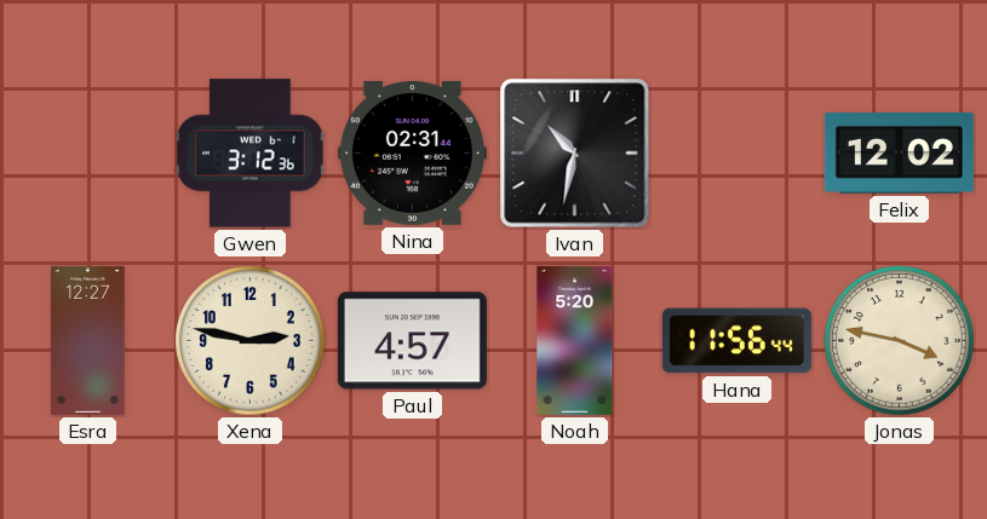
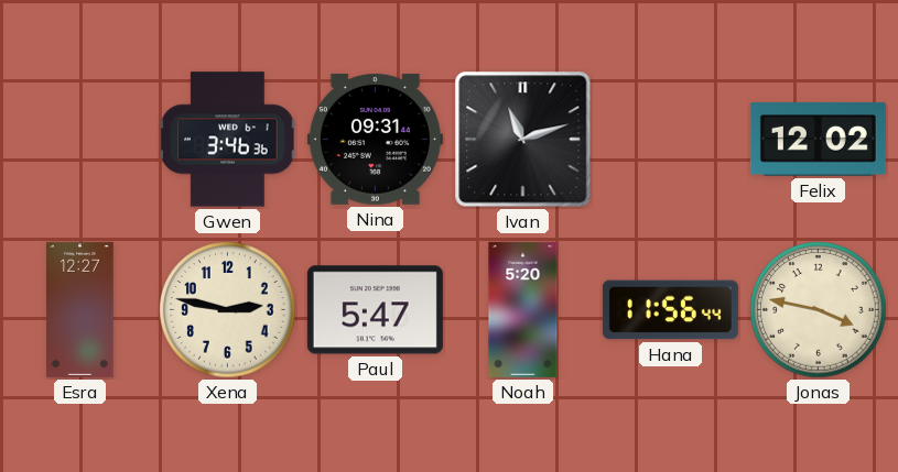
Gwen: 3:12 -> 3:46
Nina: 02:31 -> 09:31
Ivan: 10:32 -> 11:12
Paul: 4:57 -> 5:47
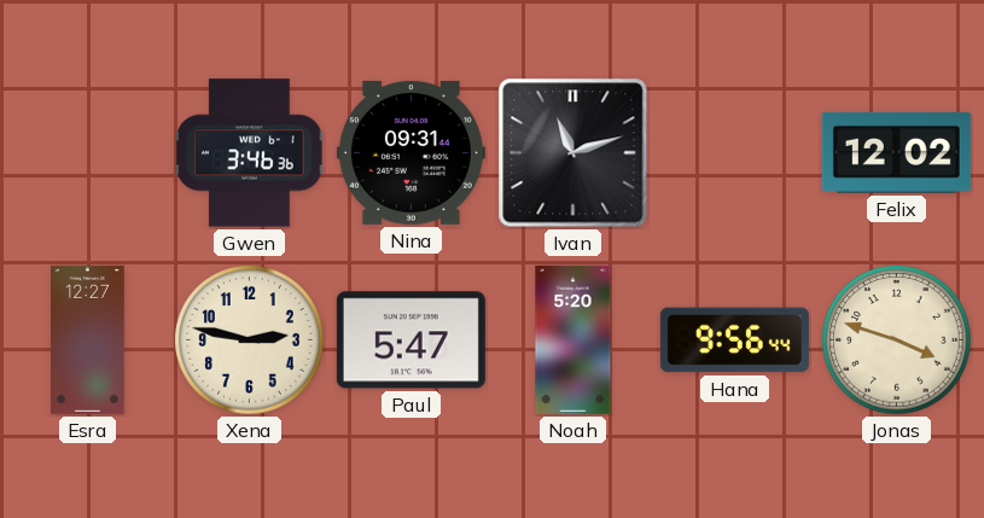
Hana: 11:56 -> 9:56
Jonas: 3:47 -> 3:48
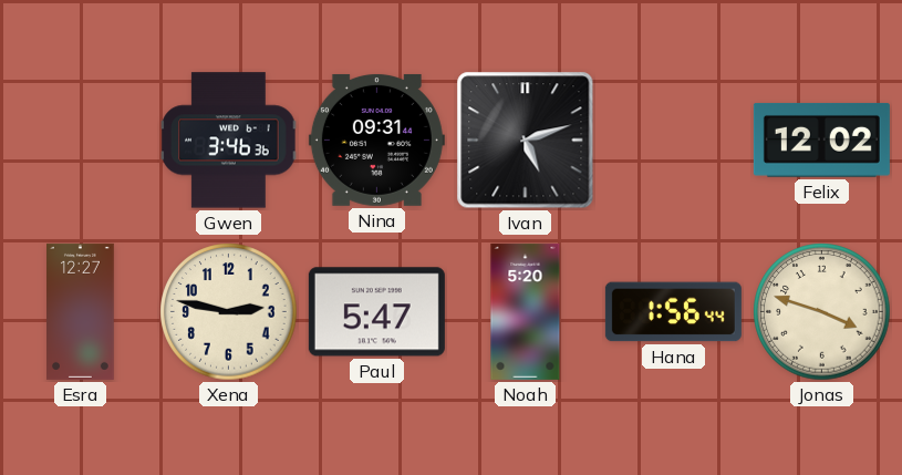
Ivan: 11:12 -> 5:12
Hana: 9:56 -> 1:56
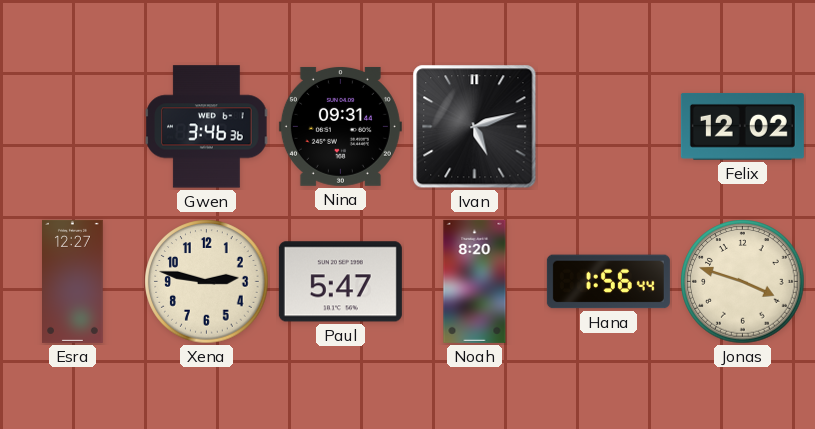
Noah: 5:20 -> 8:20
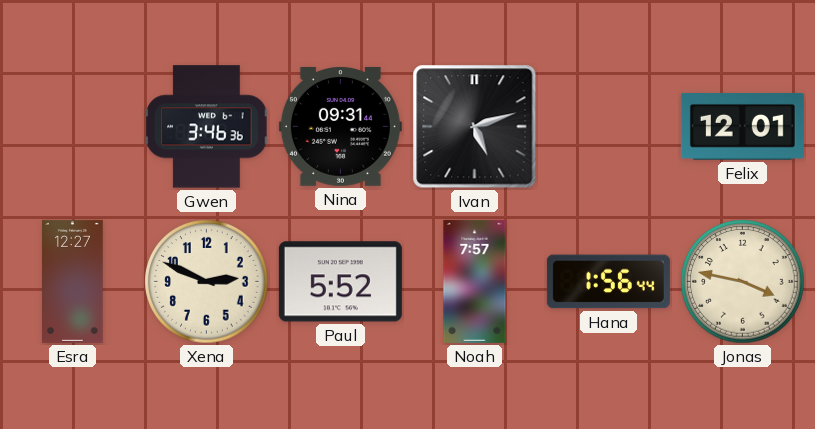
Felix: 12:02 -> 12:01
Xena: 2:47 -> 2:49
Paul: 5:47 -> 5:52
Noah: 8:20 -> 7:57
Jonas: 3:48 -> 3:47
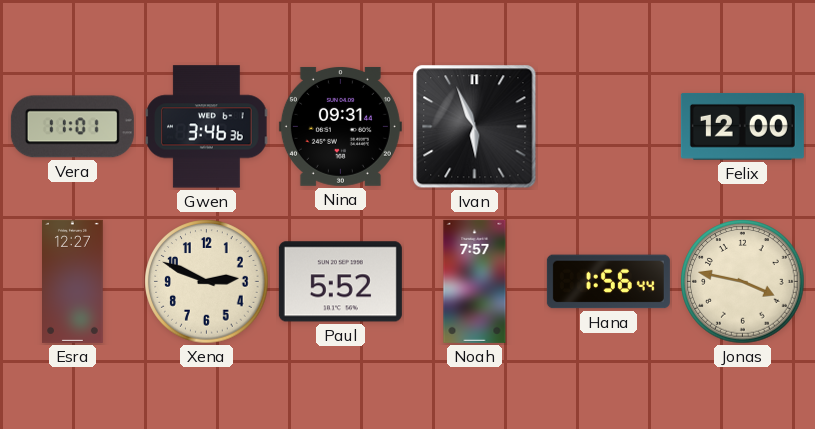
Vera: none -> 11:01
Ivan: 5:12 -> 5:56
Felix: 12:01 -> 12:00
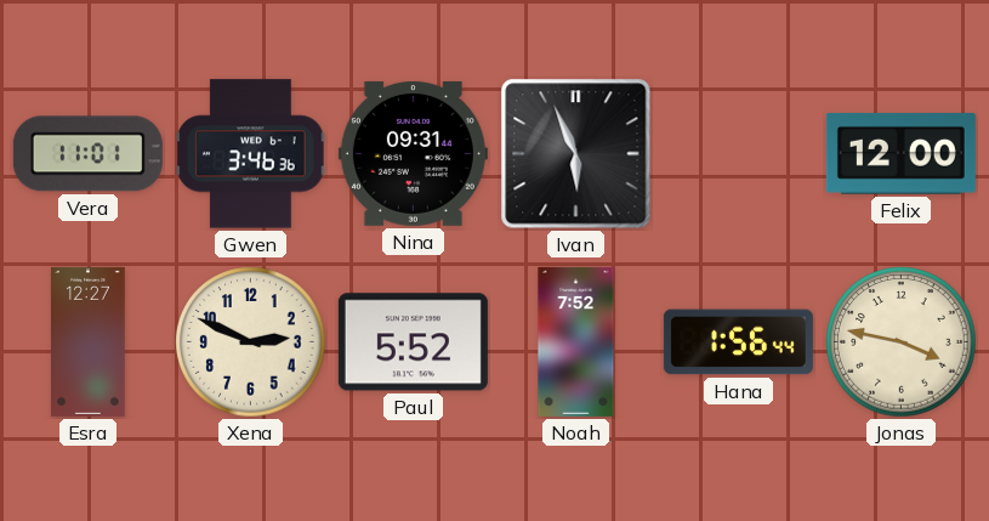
Noah: 7:57 -> 7:52
